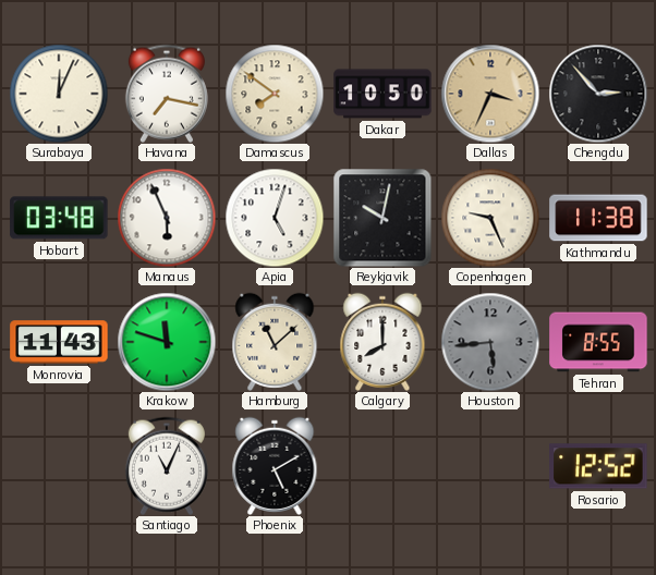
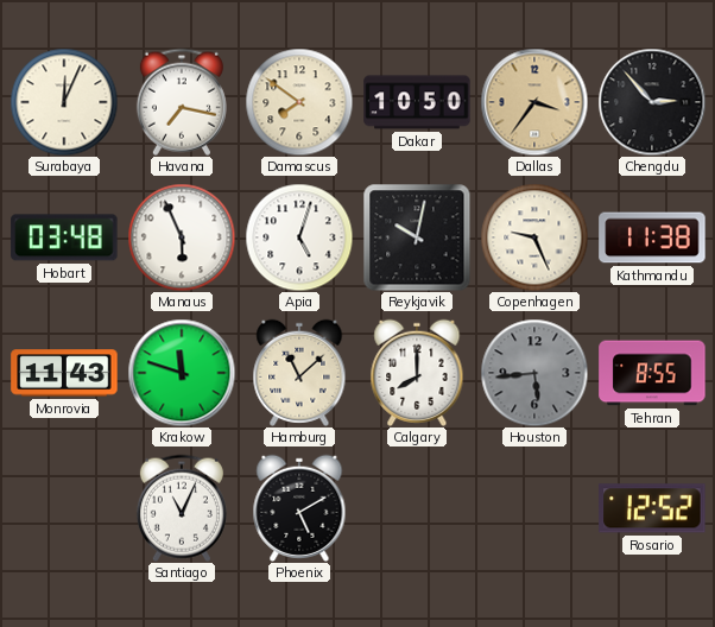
Dallas: 3:34 -> 3:36
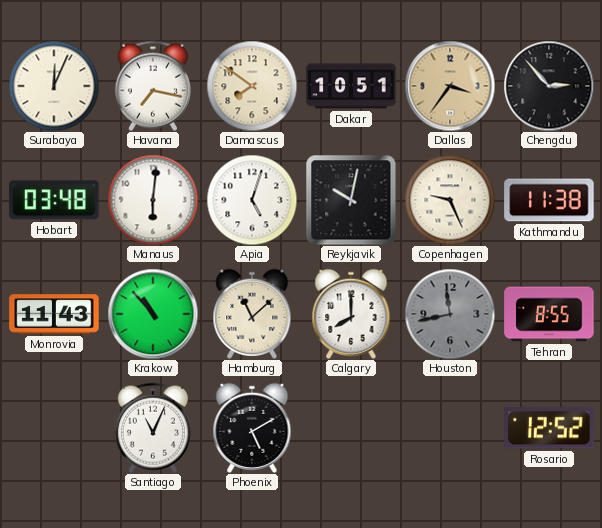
Dakar: 10:50 -> 10:51
Manaus: 5:56 -> 6:01
Krakow: 11:48 -> 10:53
Houston: 5:44 -> 11:43
